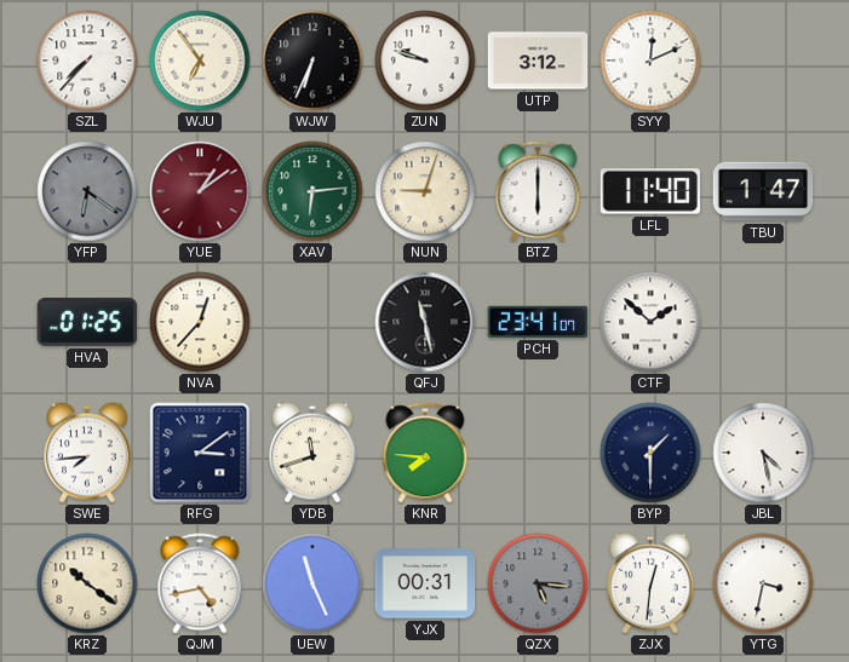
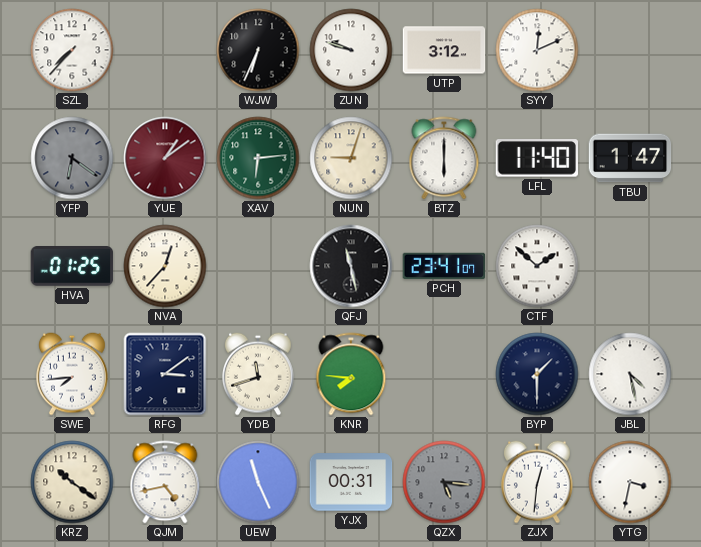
WJU: 6:54 -> none
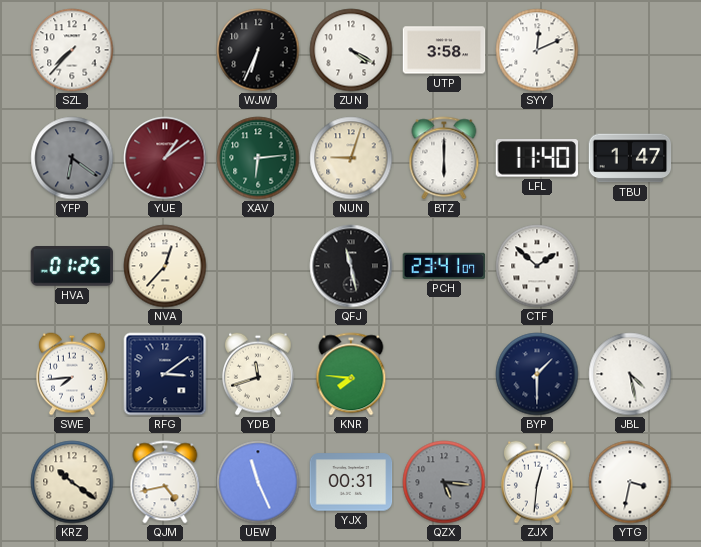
ZUN: 9:48 -> 4:20
UTP: 3:12 -> 3:58
